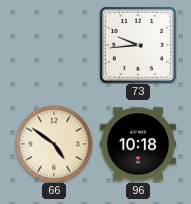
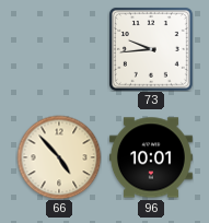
66: 4:51 -> 4:53
96: 10:18 -> 10:01
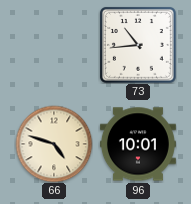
73: 9:44 -> 10:44
66: 4:53 -> 4:48
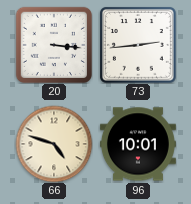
20: none -> 3:16
73: 10:44 -> 2:44
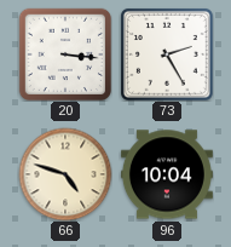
73: 2:44 -> 2:25
96: 10:01 -> 10:04
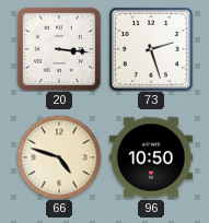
73: 2:25 -> 2:27
96: 10:04 -> 10:50
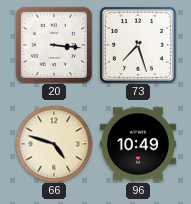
73: 2:27 -> 7:27
96: 10:50 -> 10:49
